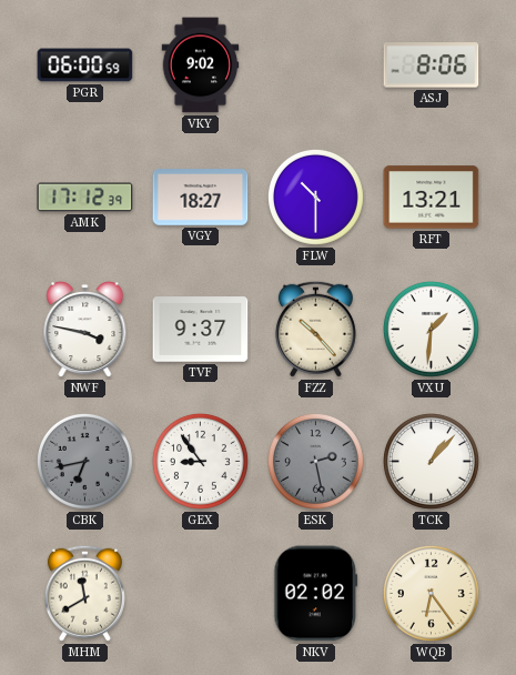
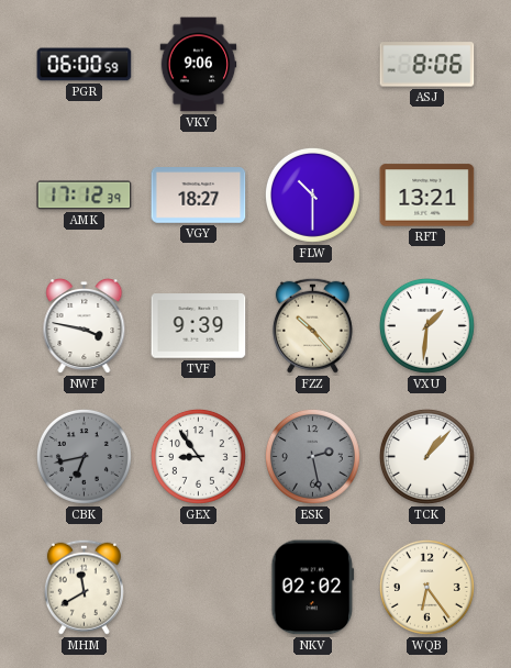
VKY: 9:02 -> 9:06
TVF: 9:37 -> 9:39
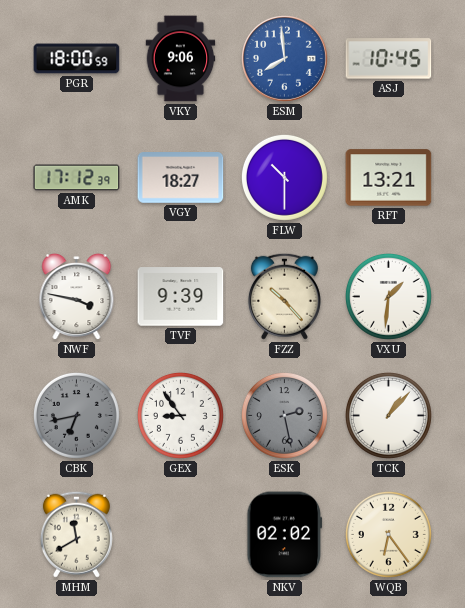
PGR: 06:00 -> 18:00
ESM: none -> 7:59
ASJ: 8:06 -> 10:45
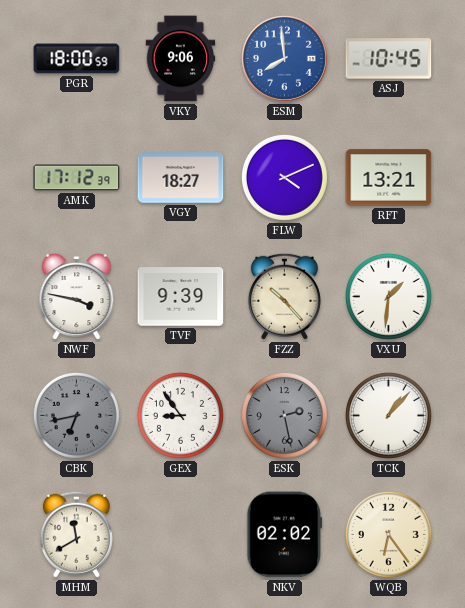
FLW: 10:30 -> 4:11
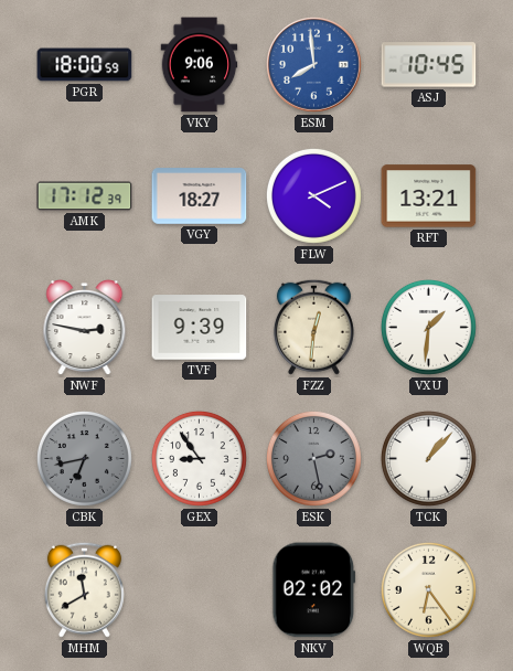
NWF: 3:47 -> 2:47
FZZ: 10:23 -> 12:31
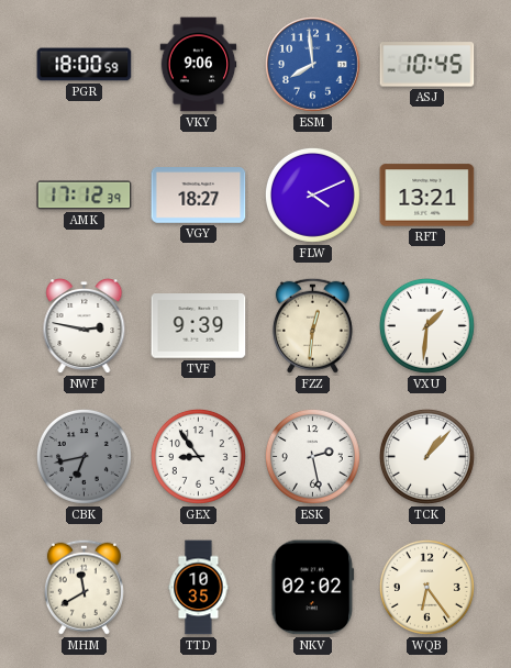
ESK dial: grey -> white
TTD: none -> 10:35
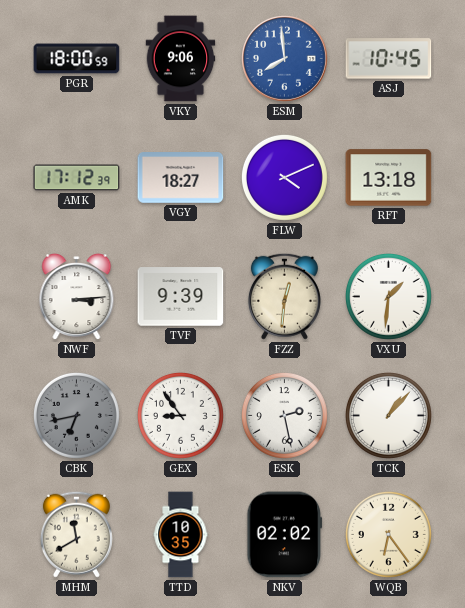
RFT: 13:21 -> 13:18
NWF: 2:47 -> 3:14
